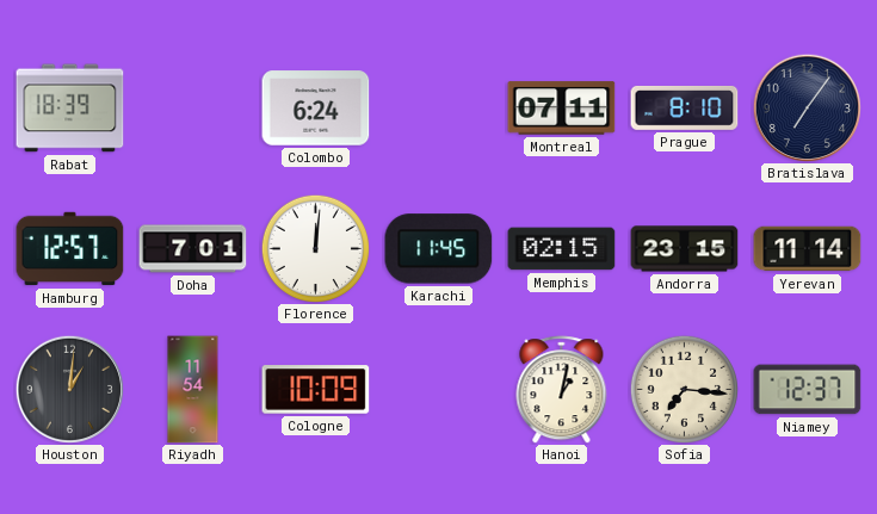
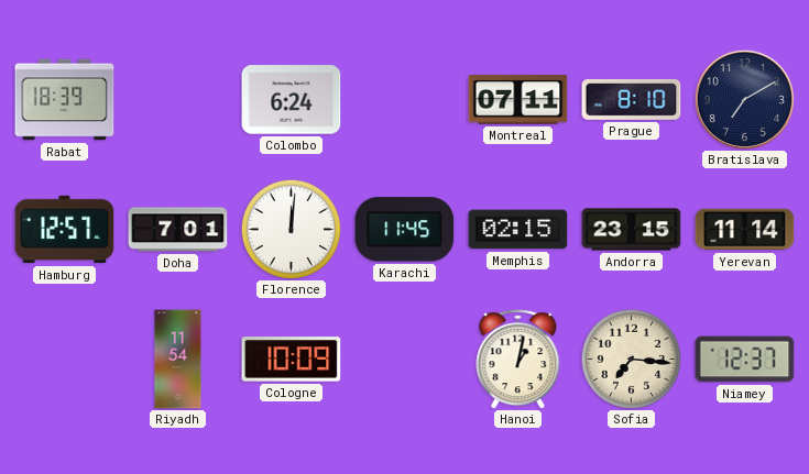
Bratislava: 7:06 -> 7:10
Houston: 1:01 -> none
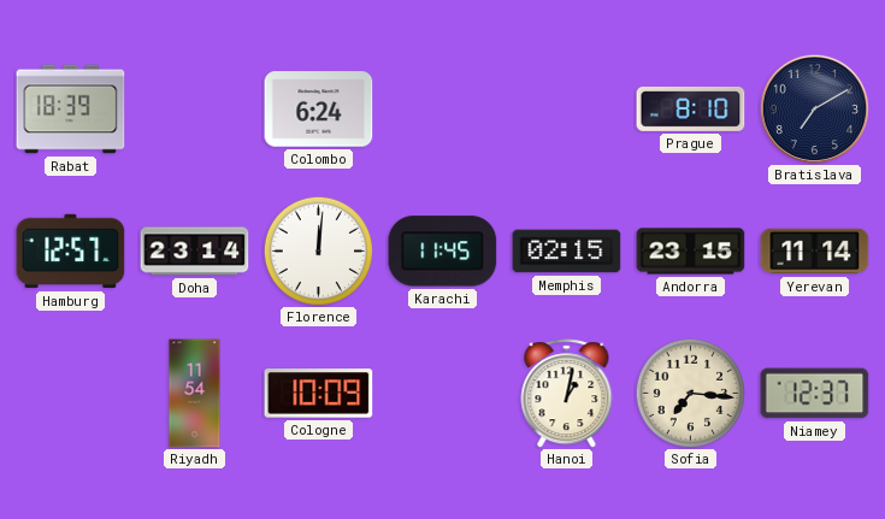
Montreal: 07:11 -> none
Doha: 7:01 -> 23:14
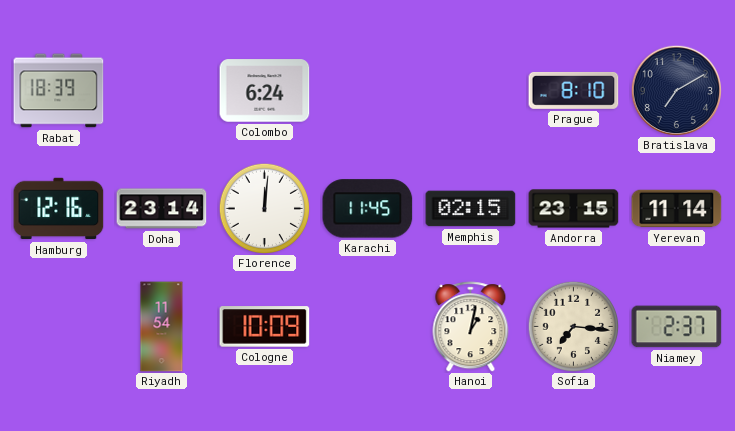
Hamburg: 12:57 -> 12:16
Niamey: 12:37 -> 2:37
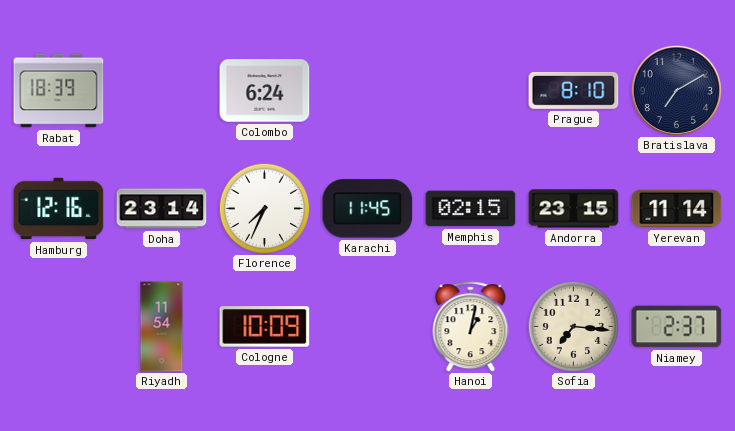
Florence: 12:01 -> 7:34
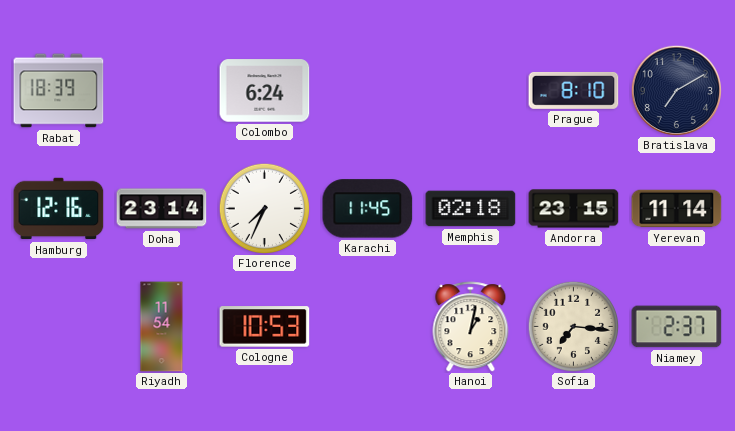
Memphis: 02:15 -> 02:18
Cologne: 10:09 -> 10:53
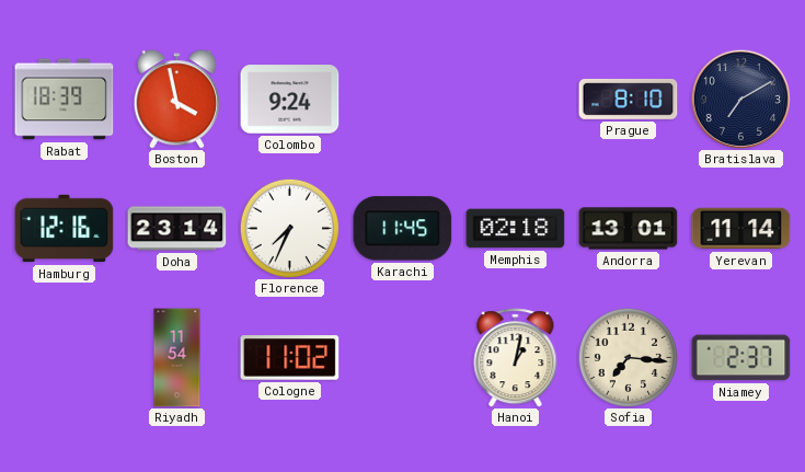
Boston: none -> 3:58
Colombo: 6:24 -> 9:24
Andorra: 23:15 -> 13:01
Cologne: 10:53 -> 11:02
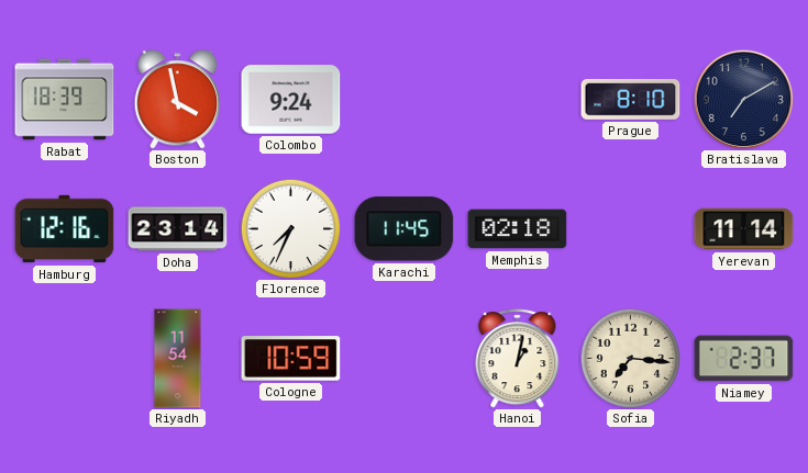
Andorra: 13:01 -> none
Cologne: 11:02 -> 10:59
